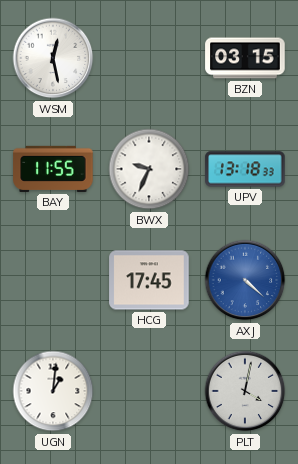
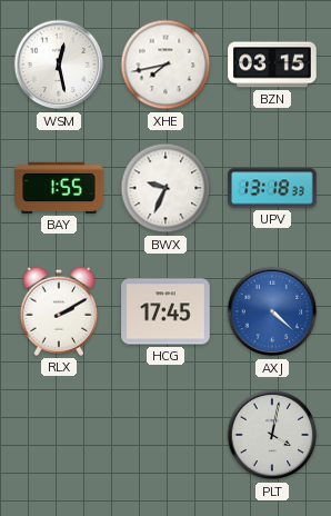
XHE: none -> 7:43
BAY: 11:55 -> 1:55
RLX: none -> 2:10
UGN: 1:01 -> none
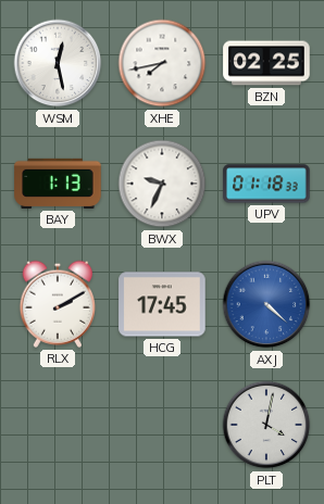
BZN: 03:15 -> 02:25
BAY: 1:55 -> 1:13
UPV: 13:18 -> 01:18
